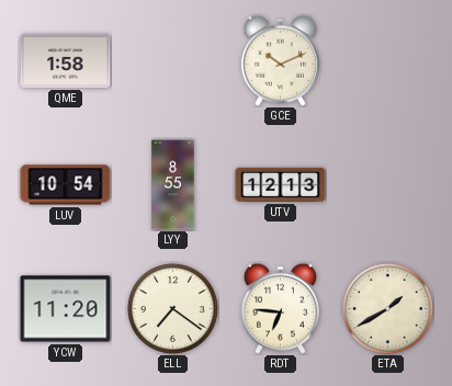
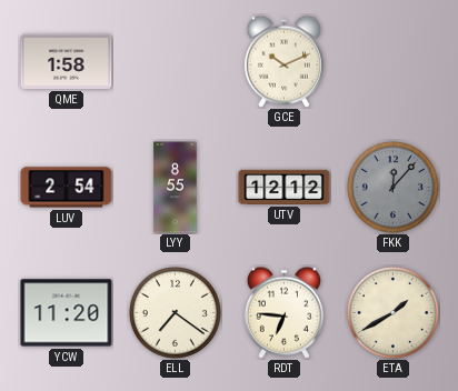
LUV: 10:54 -> 2:54
UTV: 12:13 -> 12:12
FKK: none -> 12:07
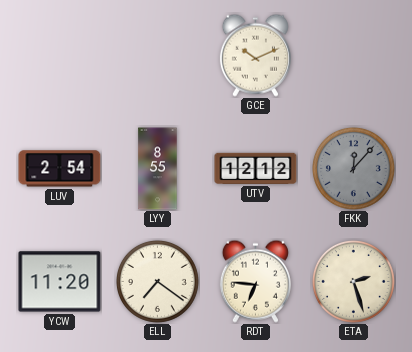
QME: 1:58 -> none
ETA: 1:40 -> 2:27
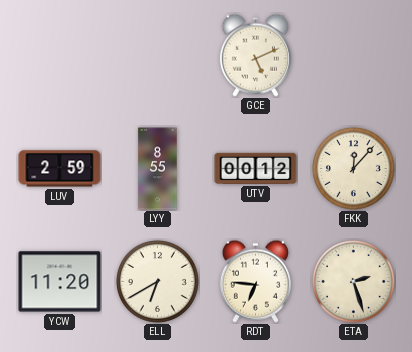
GCE: 10:11 -> 5:11
LUV: 2:54 -> 2:59
UTV: 12:12 -> 00:12
FKK dial: grey -> cream
ELL: 7:21 -> 6:40
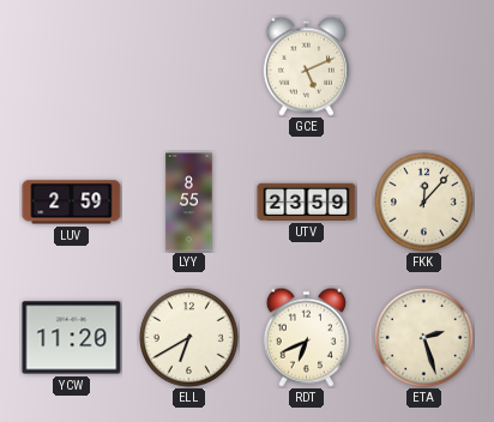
UTV: 00:12 -> 23:59
RDT: 6:46 -> 6:41
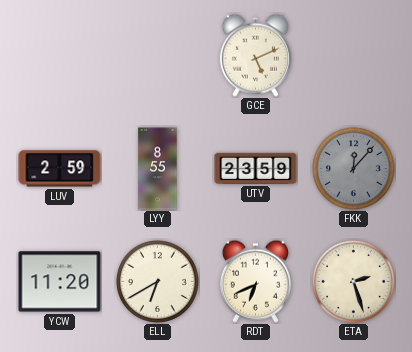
FKK dial: cream -> grey
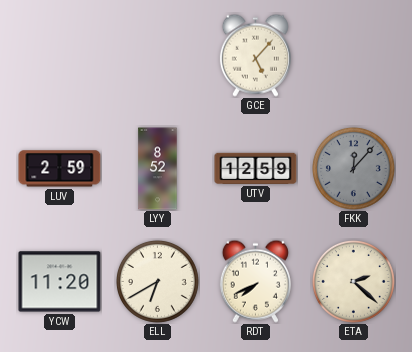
GCE: 5:11 -> 5:07
LYY: 8:55 -> 8:52
UTV: 23:59 -> 12:59
RDT: 6:41 -> 7:41
ETA: 2:27 -> 2:22
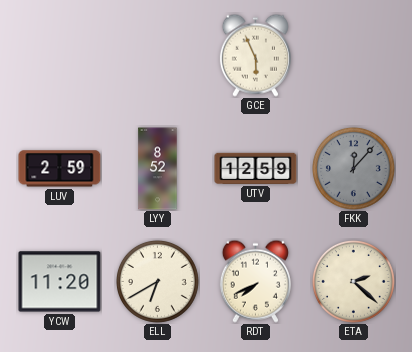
GCE: 5:07 -> 5:56
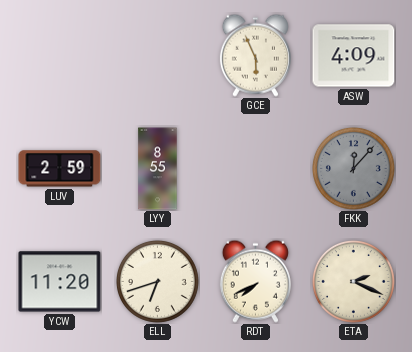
ASW: none -> 4:09
LYY: 8:52 -> 8:55
UTV: 12:59 -> none
ELL: 6:40 -> 6:42
ETA: 2:22 -> 2:19
